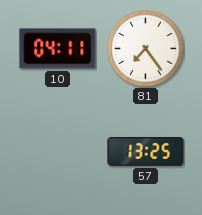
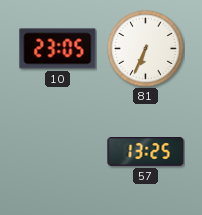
10: 04:11 -> 23:05
81: 7:24 -> 6:34
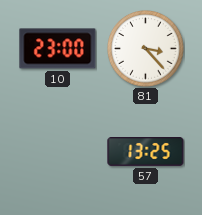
10: 23:05 -> 23:00
81: 6:34 -> 3:23
